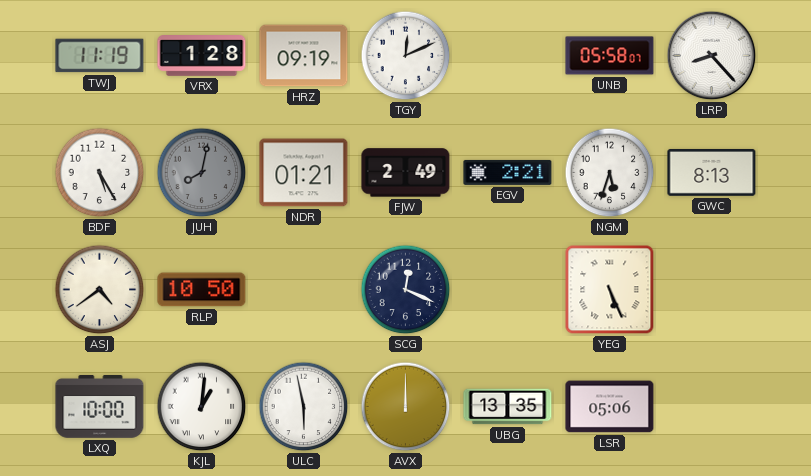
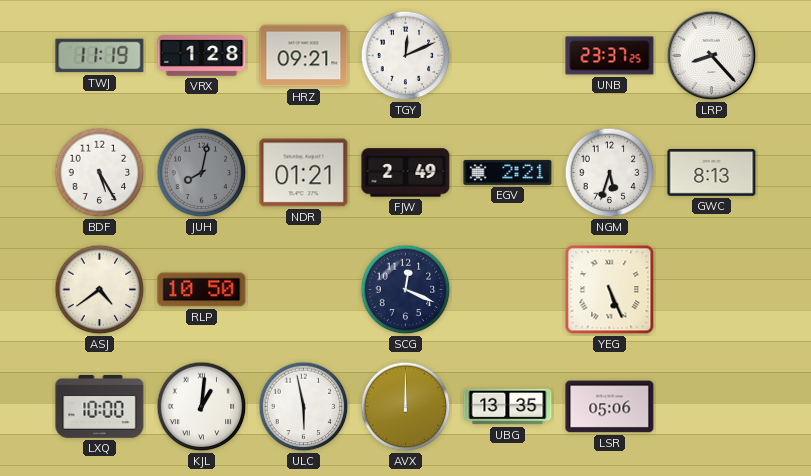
HRZ: 09:19 -> 09:21
UNB: 05:58 -> 23:37
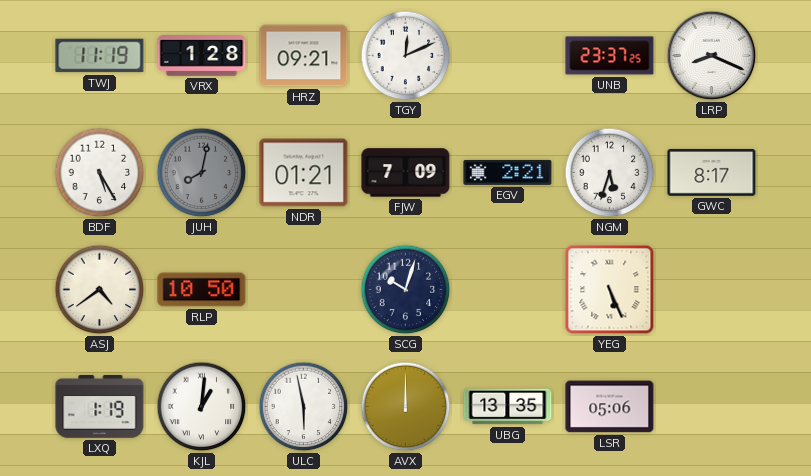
LRP: 8:23 -> 8:19
FJW: 2:49 -> 7:09
GWC: 8:13 -> 8:17
SCG: 12:19 -> 10:03
LXQ: 10:00 -> 1:19
